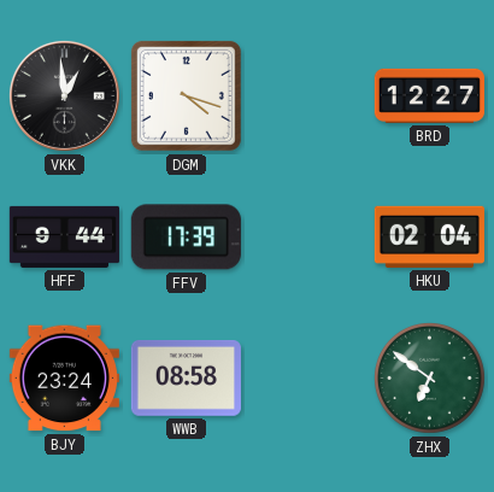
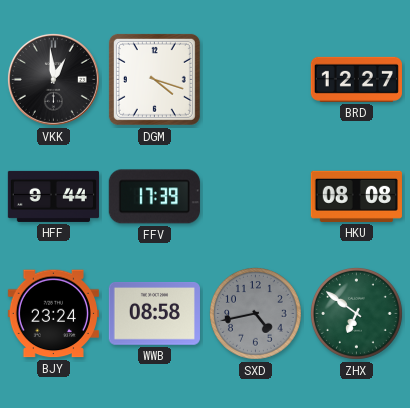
HKU: 02:04 -> 08:08
SXD: none -> 4:43
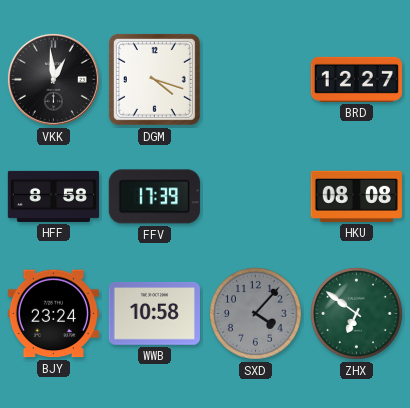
HFF: 9:44 -> 8:58
WWB: 08:58 -> 10:58
SXD: 4:43 -> 4:07
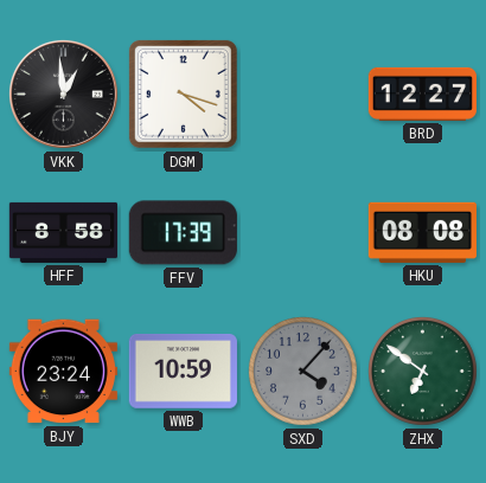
WWB: 10:58 -> 10:59
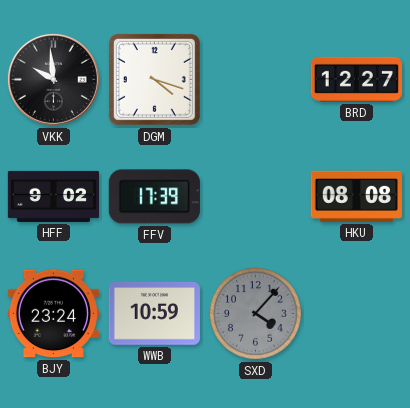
VKK: 12:59 -> 9:59
HFF: 8:58 -> 9:02
ZHX: 6:51 -> none
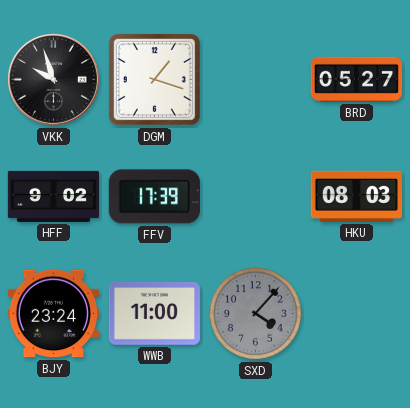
VKK: 9:59 -> 9:57
DGM: 4:18 -> 1:18
BRD: 12:27 -> 05:27
HKU: 08:08 -> 08:03
WWB: 10:59 -> 11:00
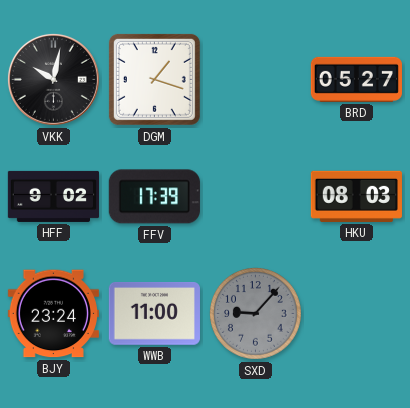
VKK: 9:57 -> 10:02
SXD: 4:07 -> 9:07
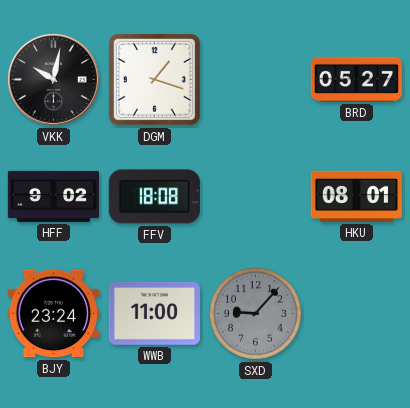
FFV: 17:39 -> 18:08
HKU: 08:03 -> 08:01
